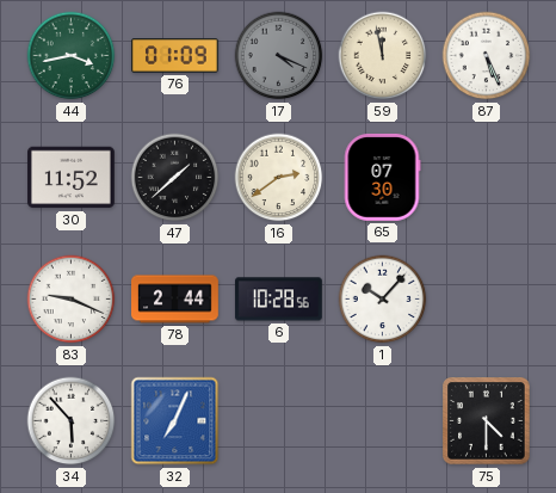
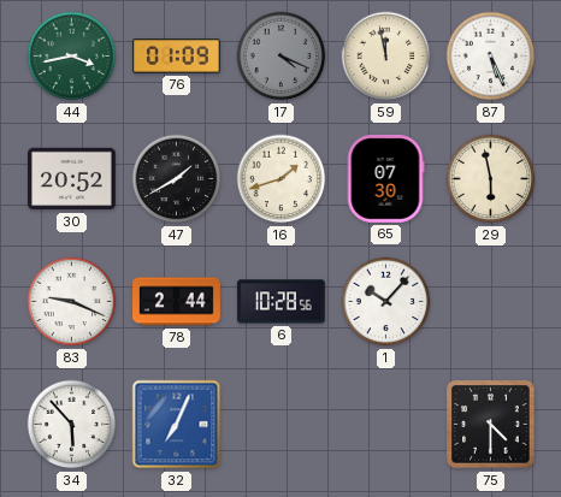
30: 11:52 -> 20:52
47: 1:38 -> 1:40
16: 2:39 -> 1:42
29: none -> 5:58
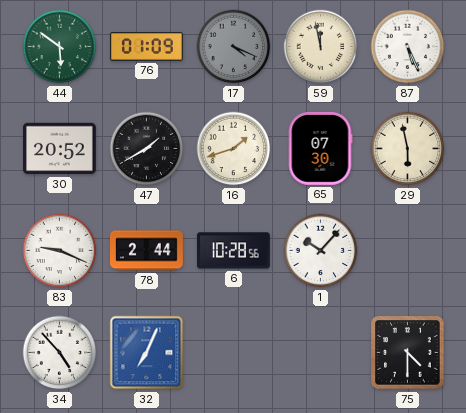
44: 3:43 -> 5:51
34: 5:53 -> 4:53
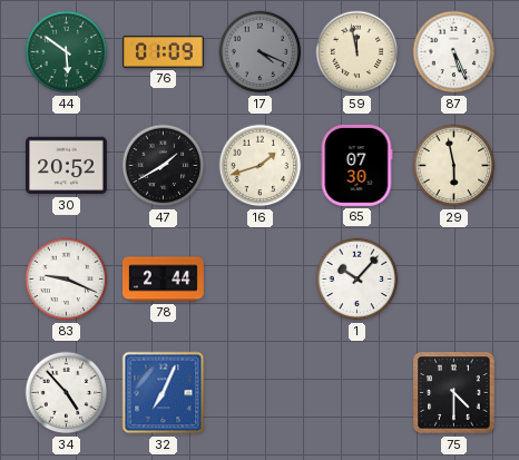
6: 10:28 -> none
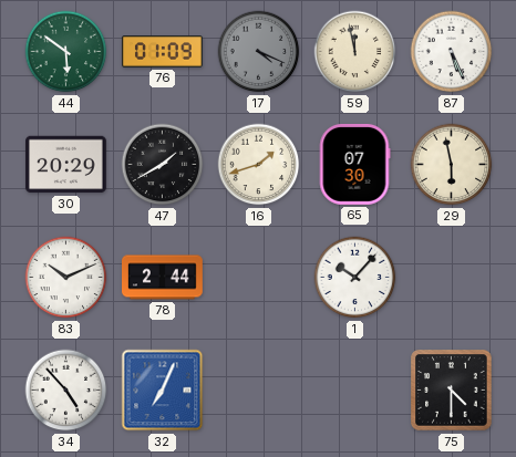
30: 20:52 -> 20:29
83: 9:19 -> 10:11
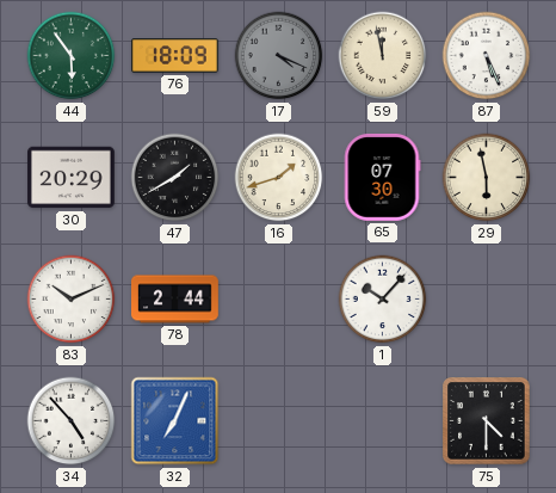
44: 5:51 -> 5:54
76: 01:09 -> 18:09
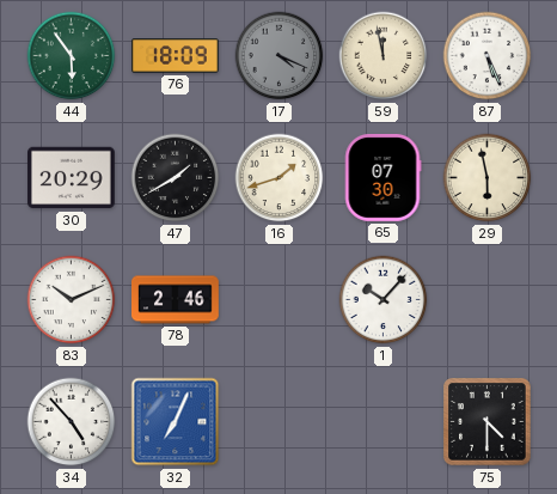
78: 2:44 -> 2:46
